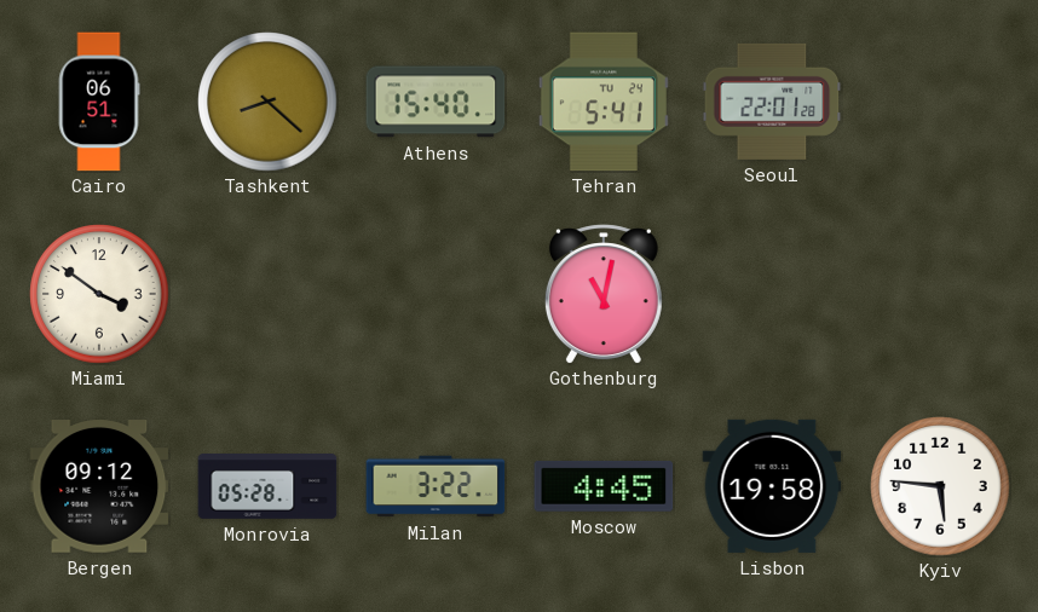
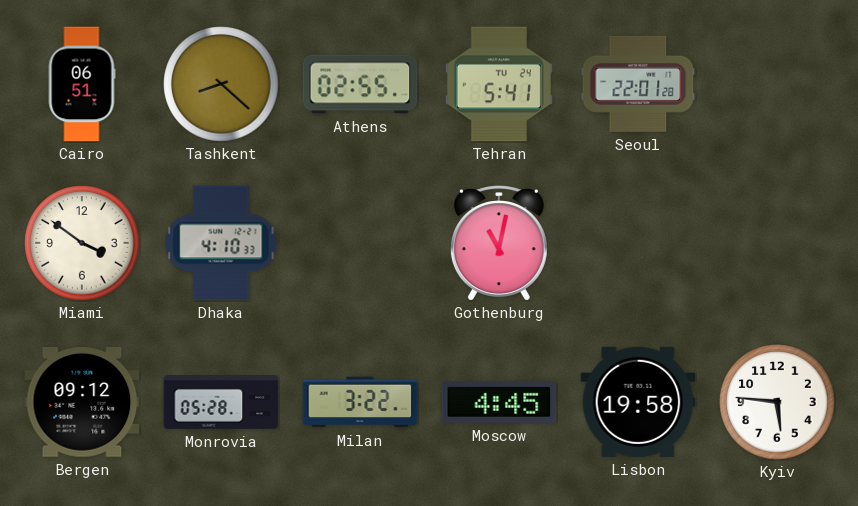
Athens: 15:40 -> 02:55
Dhaka: none -> 4:10
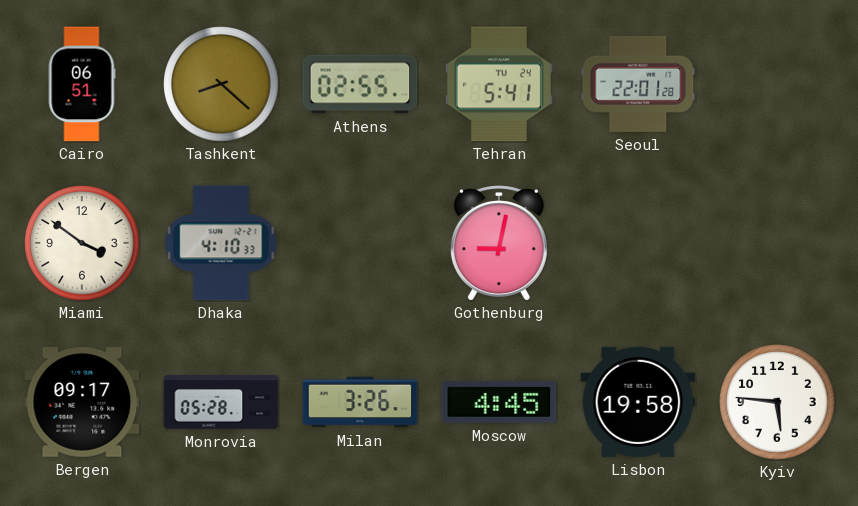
Gothenburg: 11:02 -> 9:02
Bergen: 09:12 -> 09:17
Milan: 3:22 -> 3:26
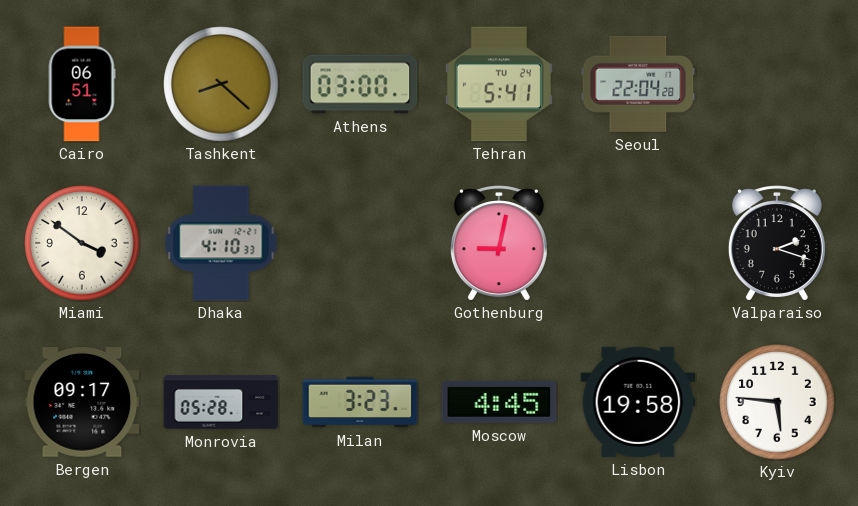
Athens: 02:55 -> 03:00
Seoul: 22:01 -> 22:04
Valparaiso: none -> 2:18
Milan: 3:26 -> 3:23
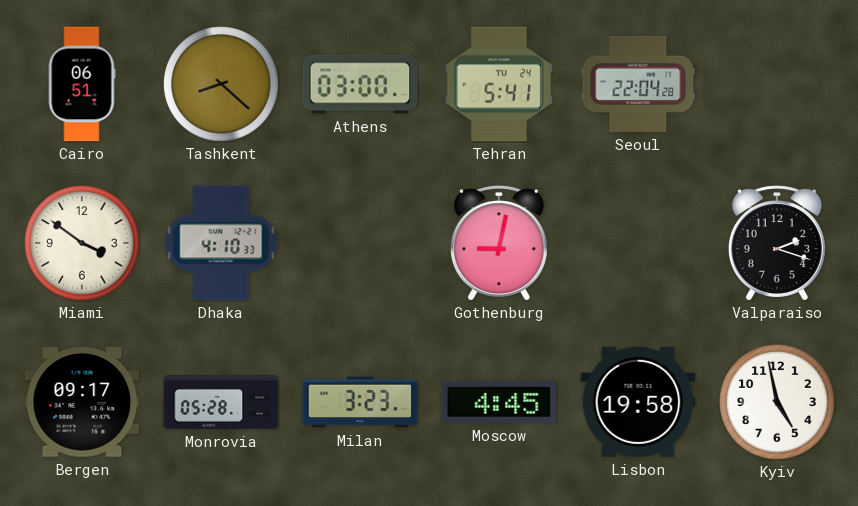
Kyiv: 5:46 -> 4:58
